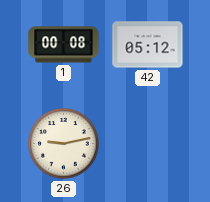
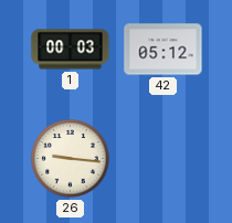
1: 00:08 -> 00:03
26: 9:13 -> 9:16
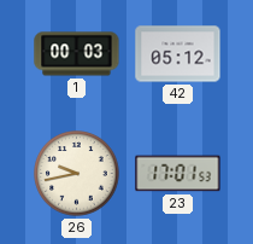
26: 9:16 -> 9:43
23: none -> 17:01
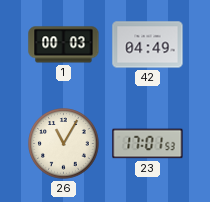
42: 05:12 -> 04:49
26: 9:43 -> 11:05
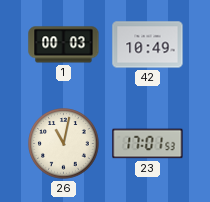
42: 04:49 -> 10:49
26: 11:05 -> 11:02
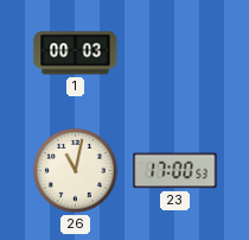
42: 10:49 -> none
23: 17:01 -> 17:00
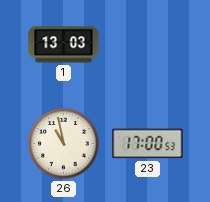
1: 00:03 -> 13:03
26: 11:02 -> 10:58
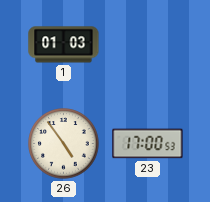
1: 13:03 -> 01:03
26: 10:58 -> 4:54
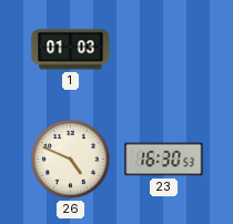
26: 4:54 -> 4:49
23: 17:00 -> 16:30
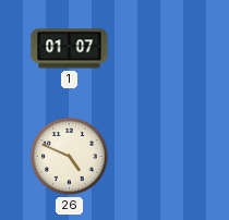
1: 01:03 -> 01:07
23: 16:30 -> none
